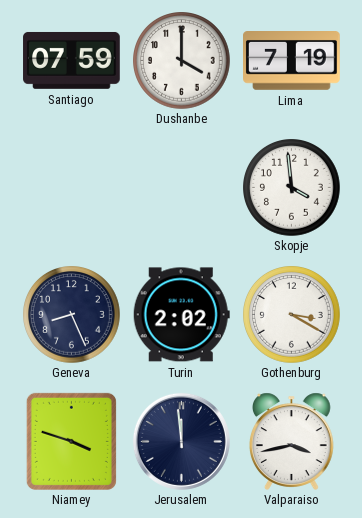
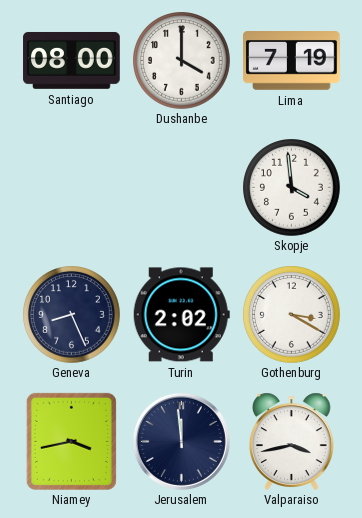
Santiago: 07:59 -> 08:00
Niamey: 3:48 -> 3:43
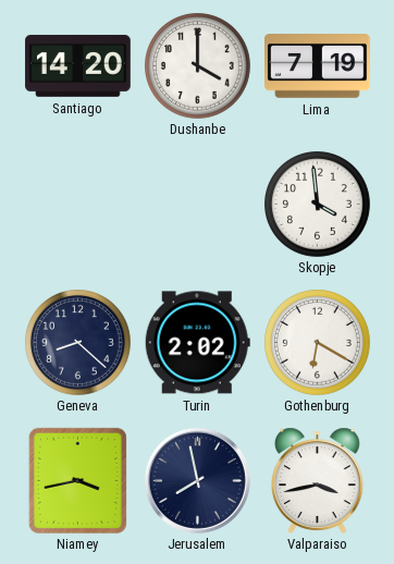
Santiago: 08:00 -> 14:20
Geneva: 8:26 -> 8:22
Gothenburg: 3:20 -> 6:20
Jerusalem: 11:59 -> 7:58
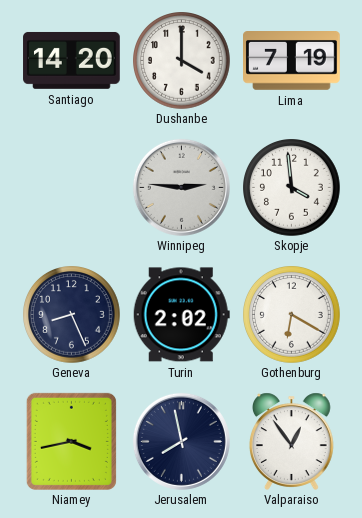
Winnipeg: none -> 2:46
Geneva: 8:22 -> 8:26
Valparaiso: 3:43 -> 12:54
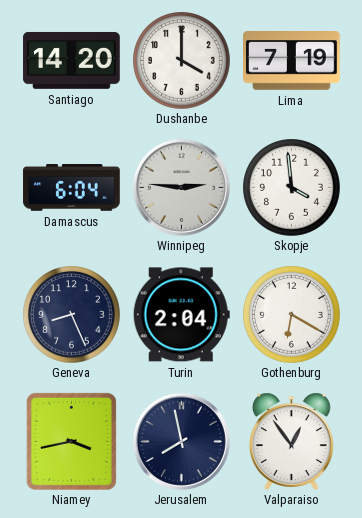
Damascus: none -> 6:04
Turin: 2:02 -> 2:04
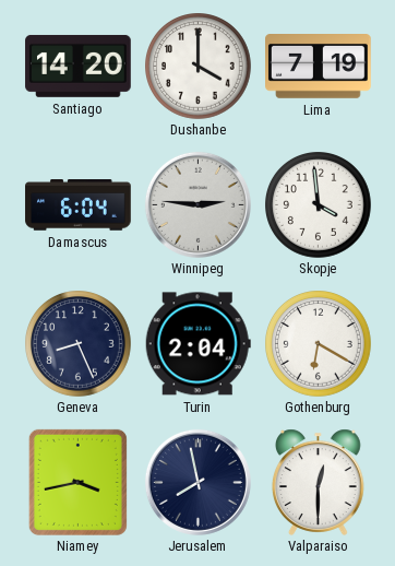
Valparaiso: 12:54 -> 12:30
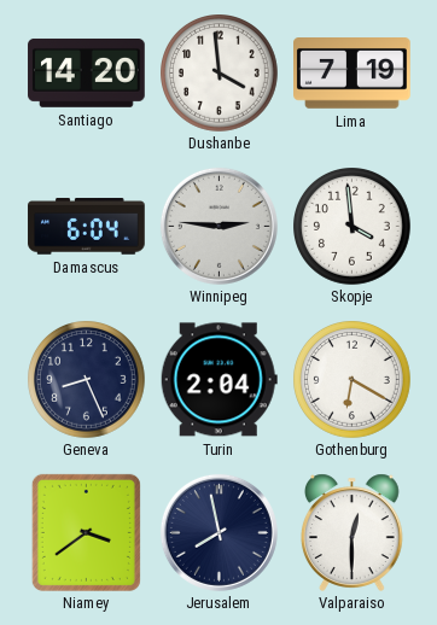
Dushanbe: 4:00 -> 3:59
Niamey: 3:43 -> 3:39
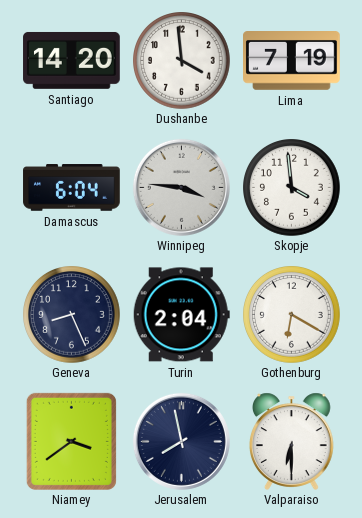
Winnipeg: 2:46 -> 3:46
Valparaiso: 12:30 -> 6:30
